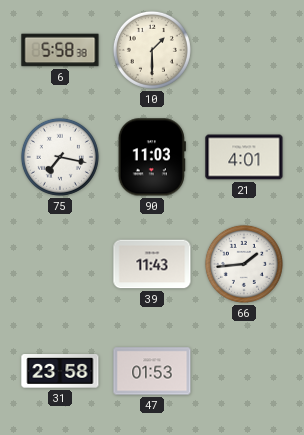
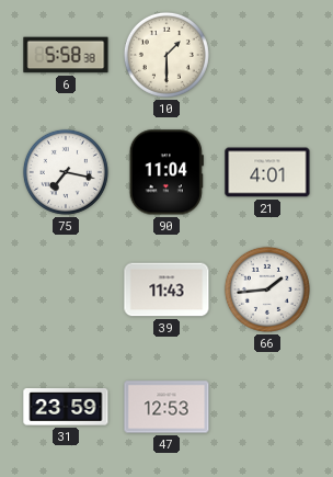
90: 11:03 -> 11:04
31: 23:58 -> 23:59
47: 01:53 -> 12:53
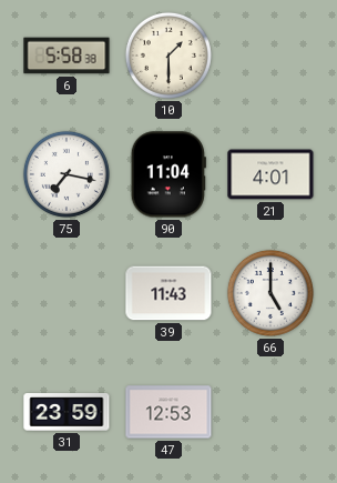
66: 1:44 -> 5:00
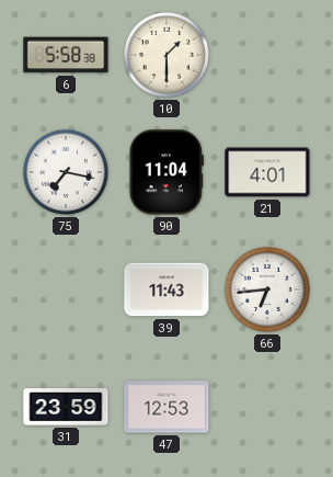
66: 5:00 -> 6:44
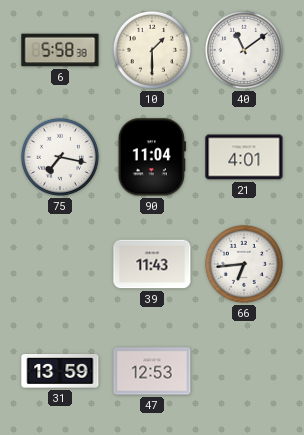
40: none -> 11:09
31: 23:59 -> 13:59
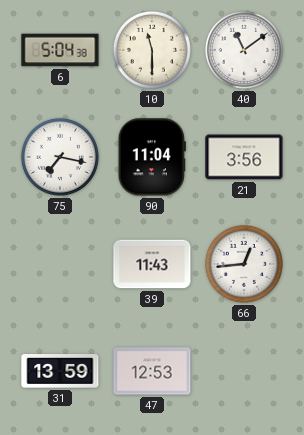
6: 5:58 -> 5:04
10: 1:30 -> 11:30
21: 4:01 -> 3:56
66: 6:44 -> 12:44
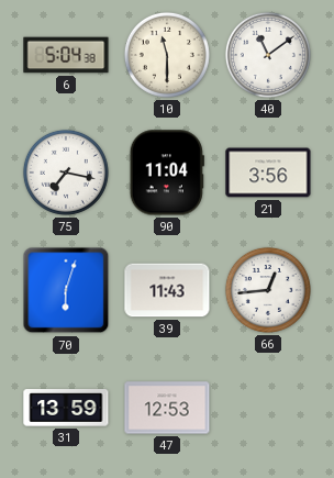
70: none -> 6:03
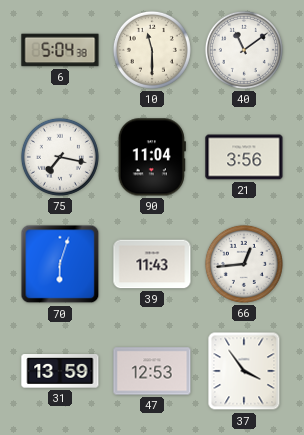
37: none -> 3:54
